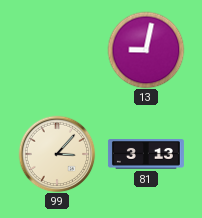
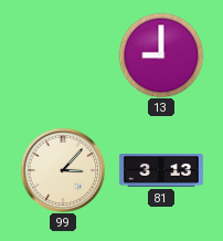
13: 9:02 -> 9:00
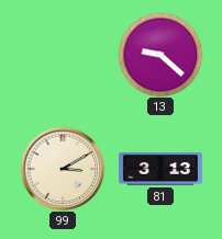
13: 9:00 -> 9:22
99: 3:07 -> 3:10
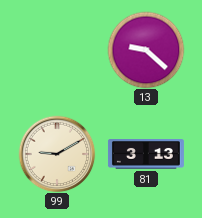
99: 3:10 -> 9:10
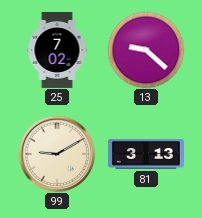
25: none -> 7:02
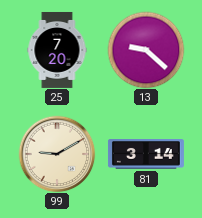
25: 7:02 -> 7:20
81: 3:13 -> 3:14
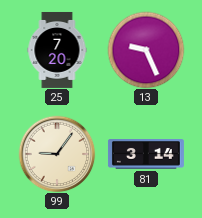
13: 9:22 -> 9:26
99: 9:10 -> 9:06
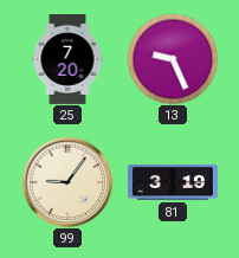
81: 3:14 -> 3:19
